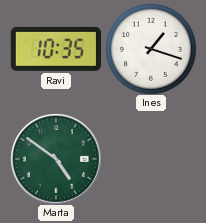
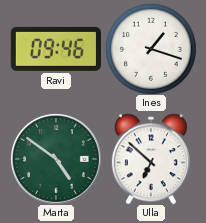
Ravi: 10:35 -> 09:46
Ulla: none -> 6:52
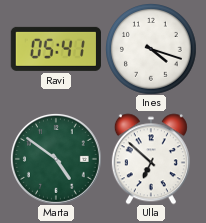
Ravi: 09:46 -> 05:41
Ines: 1:18 -> 4:18
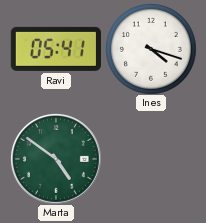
Ulla: 6:52 -> none
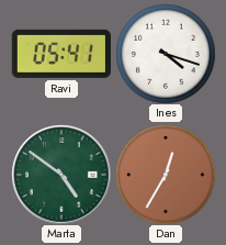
Dan: none -> 12:35
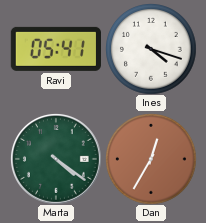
Marta: 4:51 -> 4:21
